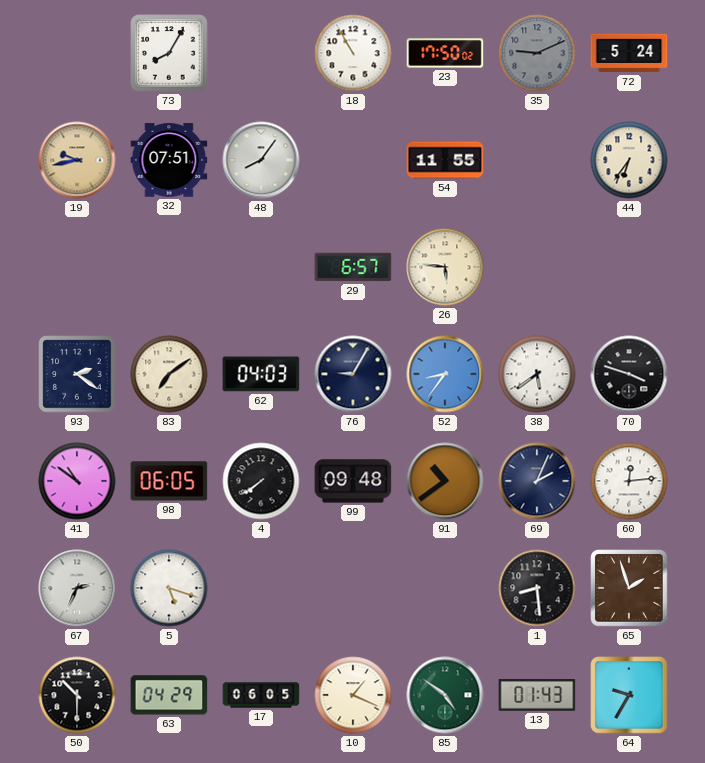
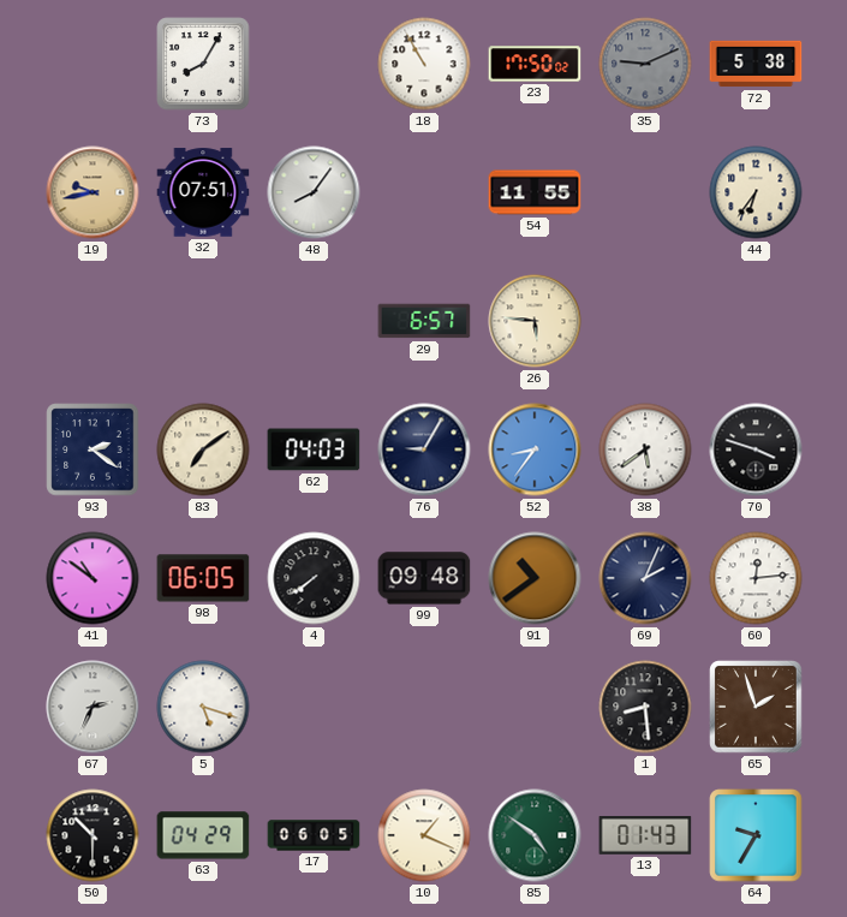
72: 5:24 -> 5:38
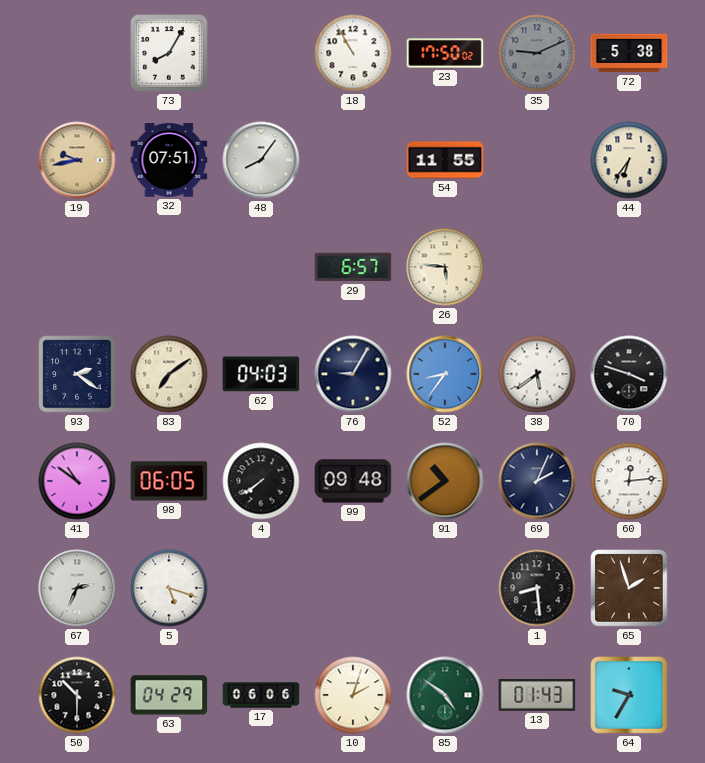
17: 06:05 -> 06:06
10: 1:19 -> 2:03
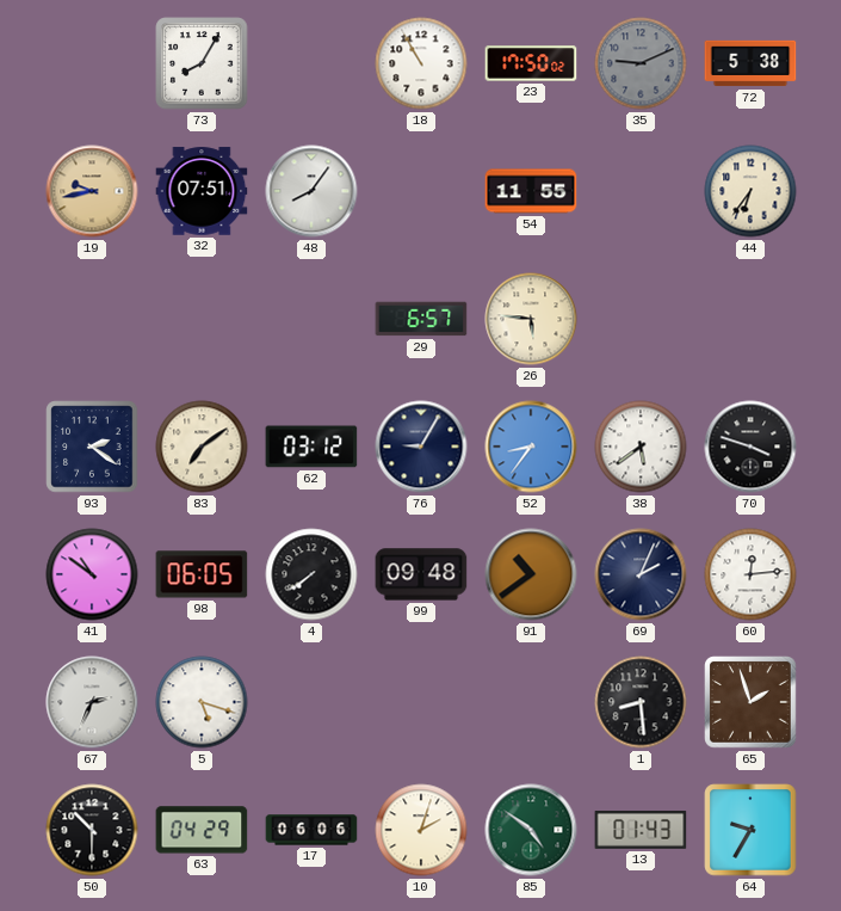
62: 04:03 -> 03:12
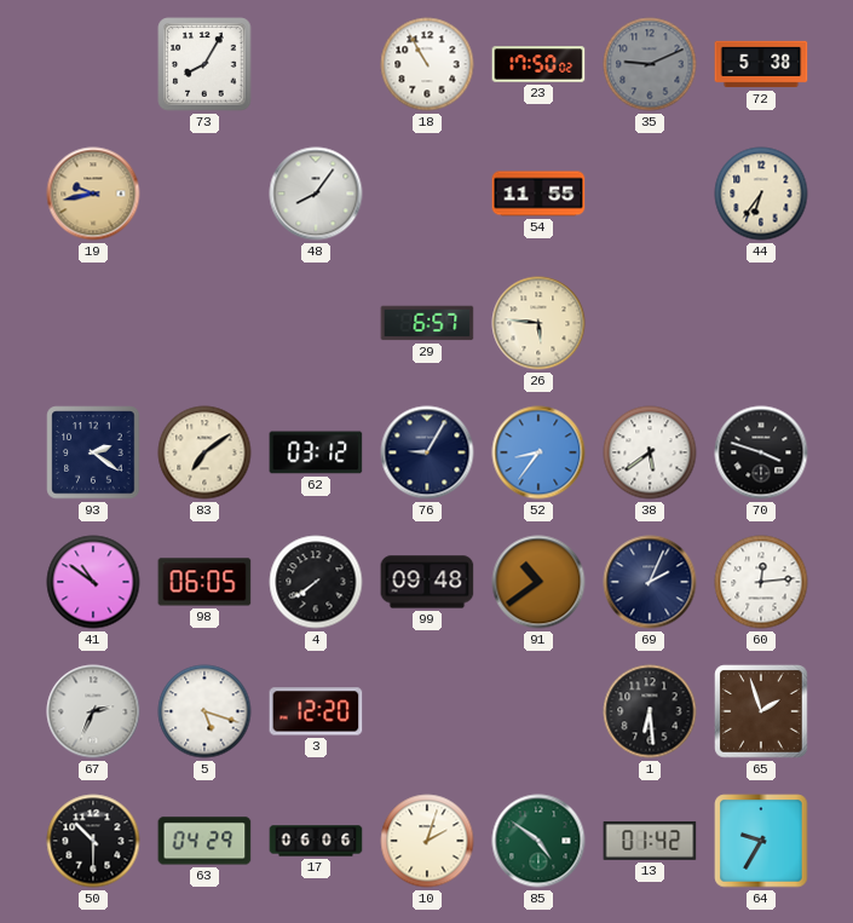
32: 07:51 -> none
3: none -> 12:20
1: 8:29 -> 6:29
13: 01:43 -> 01:42
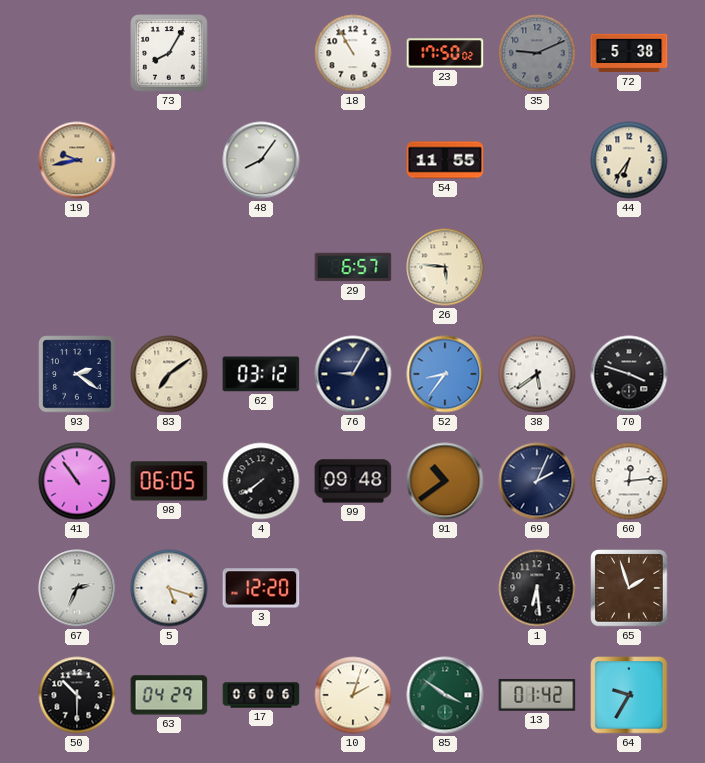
41: 10:51 -> 10:54
85: 4:51 -> 3:51
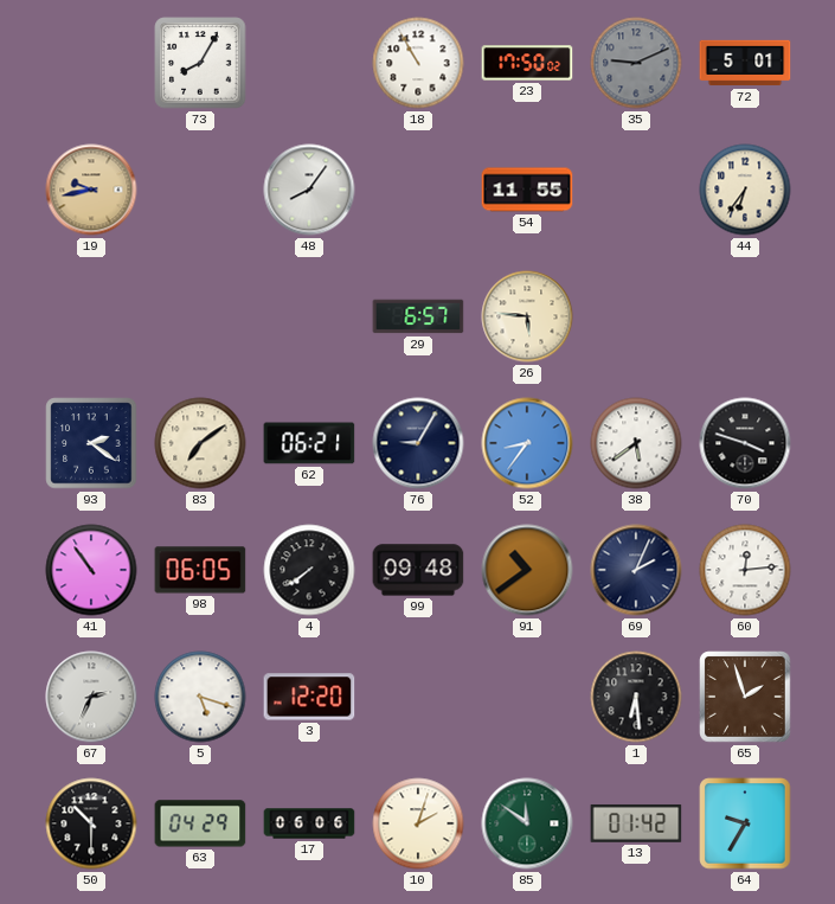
72: 5:38 -> 5:01
62: 03:12 -> 06:21
85: 3:51 -> 11:51
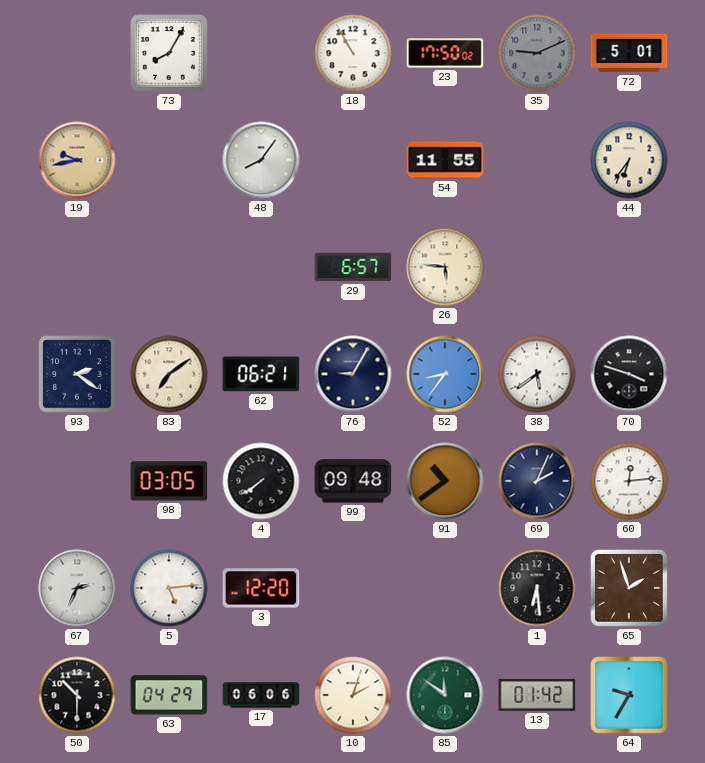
41: 10:54 -> none
98: 06:05 -> 03:05
5: 5:18 -> 5:14
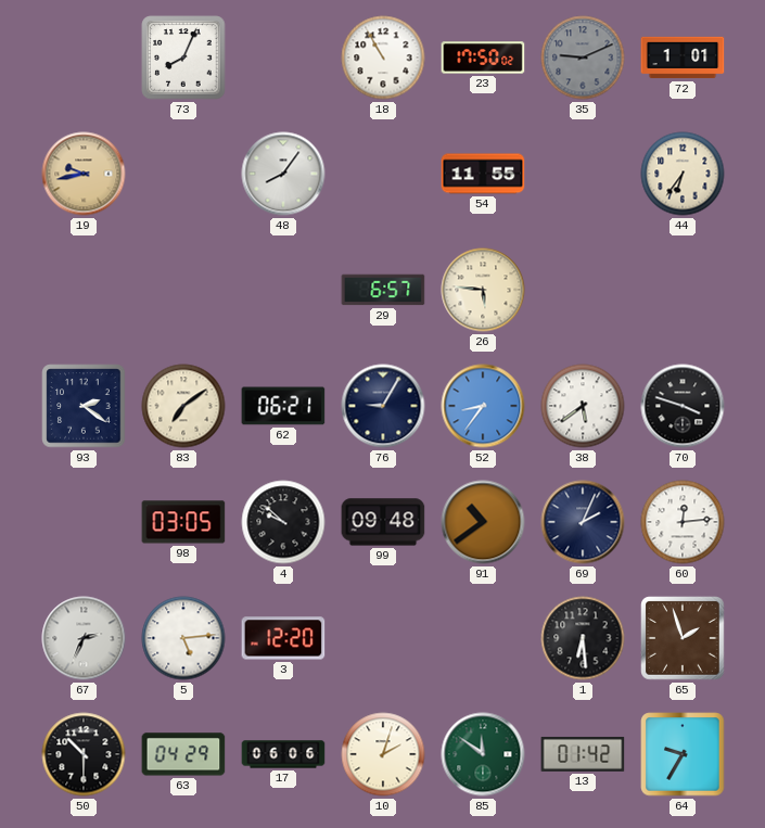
73: 8:05 -> 8:04
72: 5:01 -> 1:01
4: 7:39 -> 9:52
